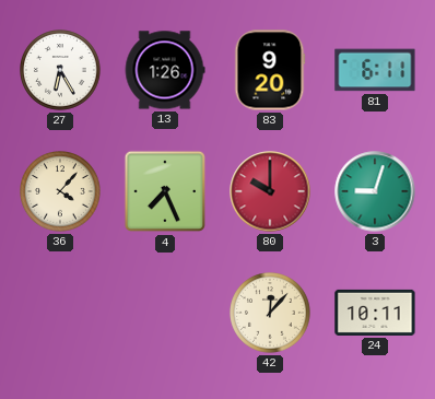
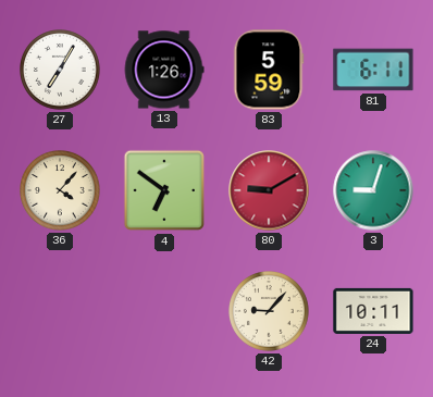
27: 6:25 -> 7:05
83: 9:20 -> 5:59
4: 7:26 -> 6:51
80: 10:00 -> 9:10
42: 12:07 -> 9:07
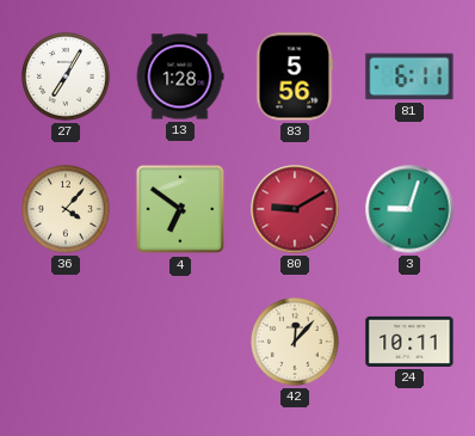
13: 1:26 -> 1:28
83: 5:59 -> 5:56
42: 9:07 -> 12:07
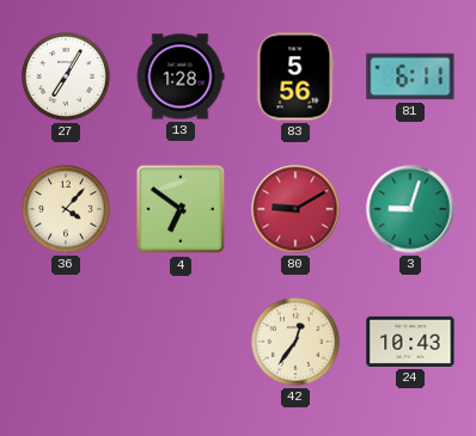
42: 12:07 -> 12:36
24: 10:11 -> 10:43
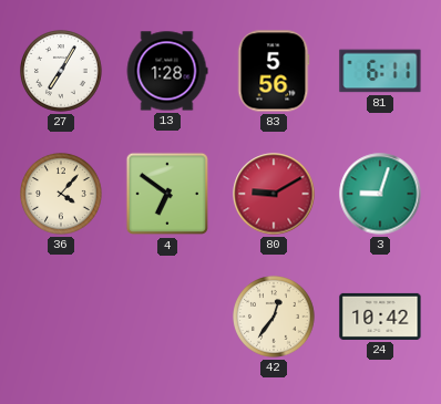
24: 10:43 -> 10:42
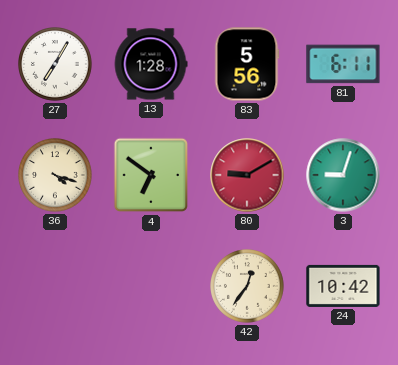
36: 4:07 -> 4:18
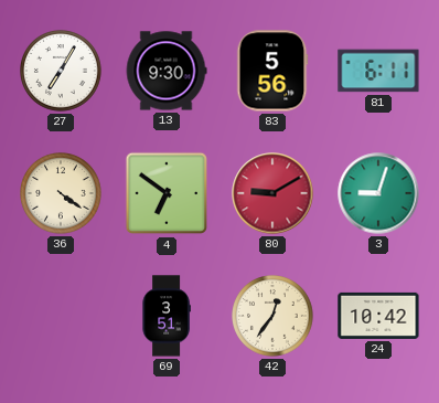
13: 1:28 -> 9:30
36: 4:18 -> 4:21
69: none -> 3:51
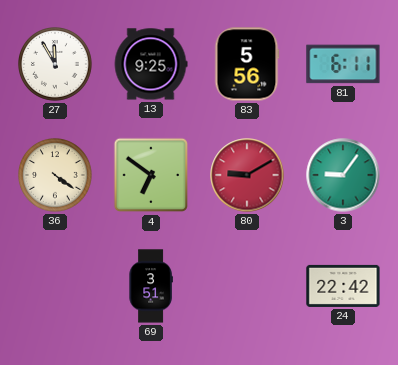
27: 7:05 -> 11:55
13: 9:30 -> 9:25
3: 9:03 -> 9:06
42: 12:36 -> none
24: 10:42 -> 22:42
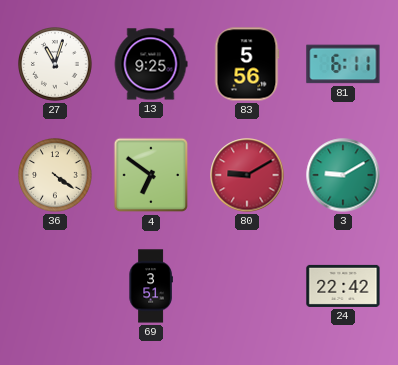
27: 11:55 -> 11:03
3: 9:06 -> 9:10
